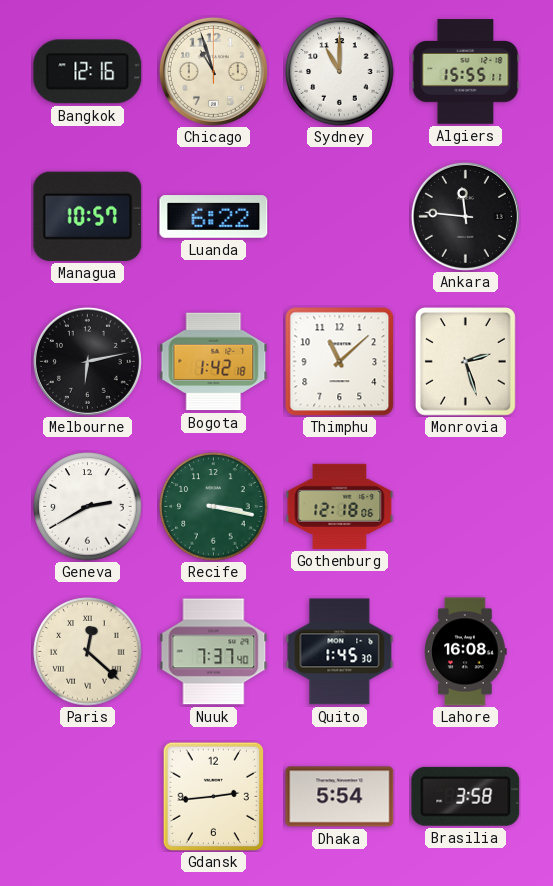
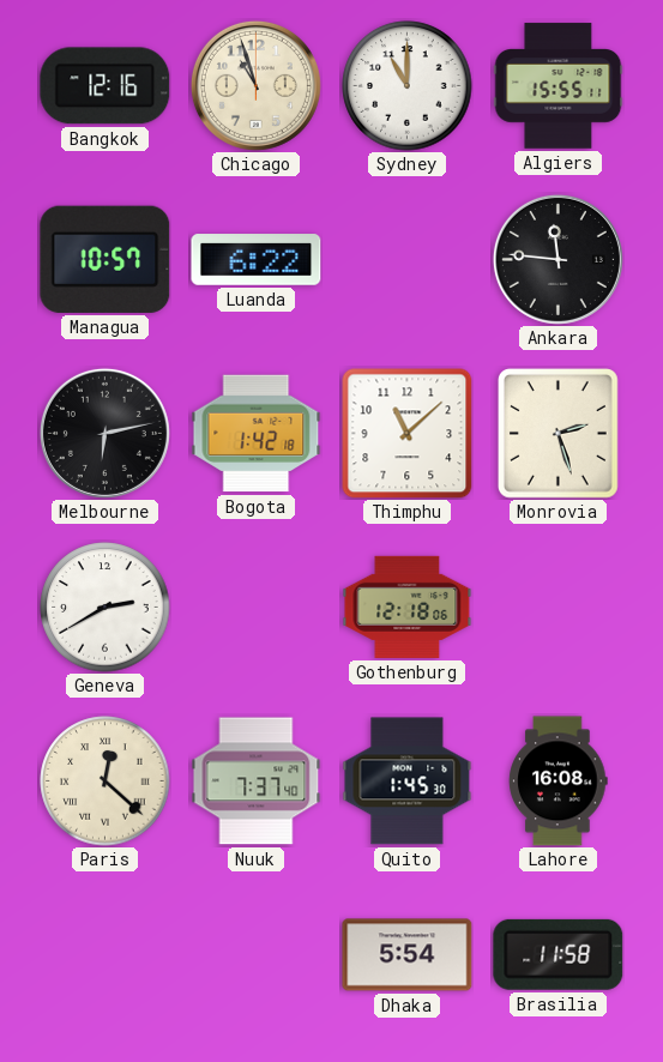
Recife: 3:17 -> none
Gdansk: 2:44 -> none
Brasilia: 3:58 -> 11:58
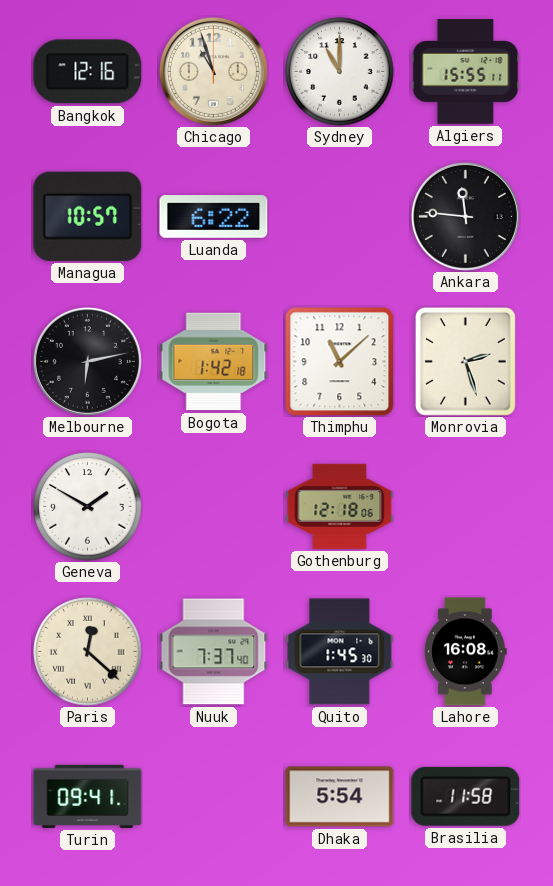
Geneva: 2:40 -> 1:50
Turin: none -> 09:41
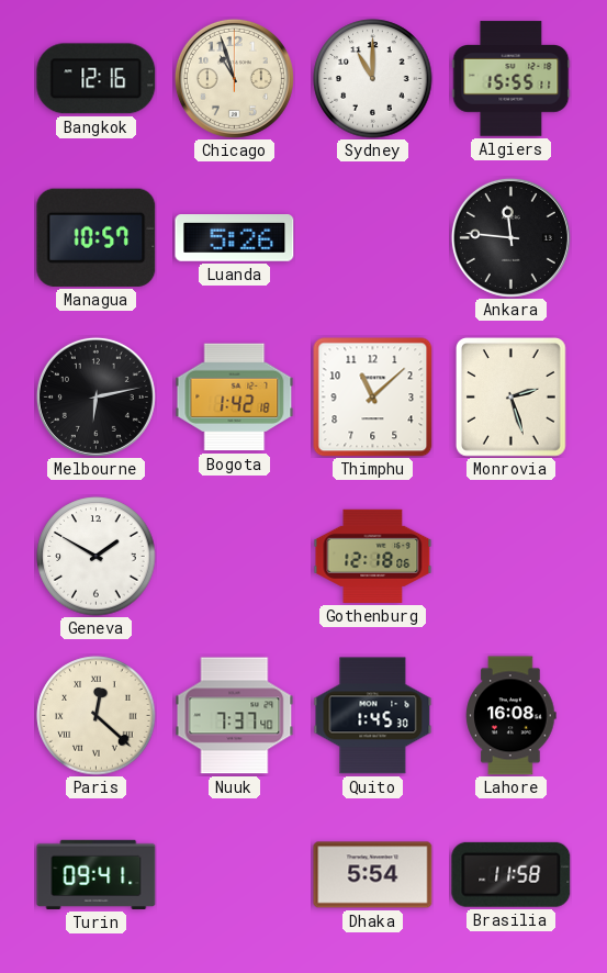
Luanda: 6:22 -> 5:26
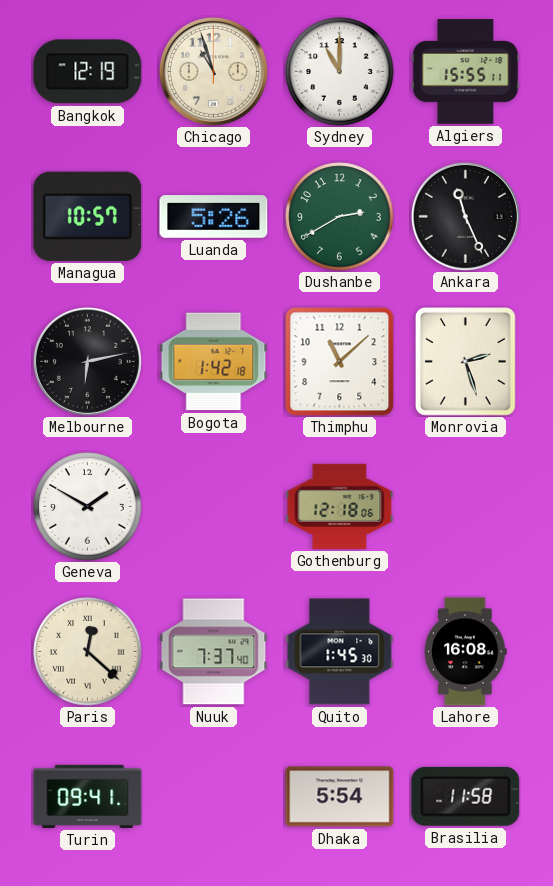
Bangkok: 12:16 -> 12:19
Dushanbe: none -> 2:40
Ankara: 11:46 -> 11:26
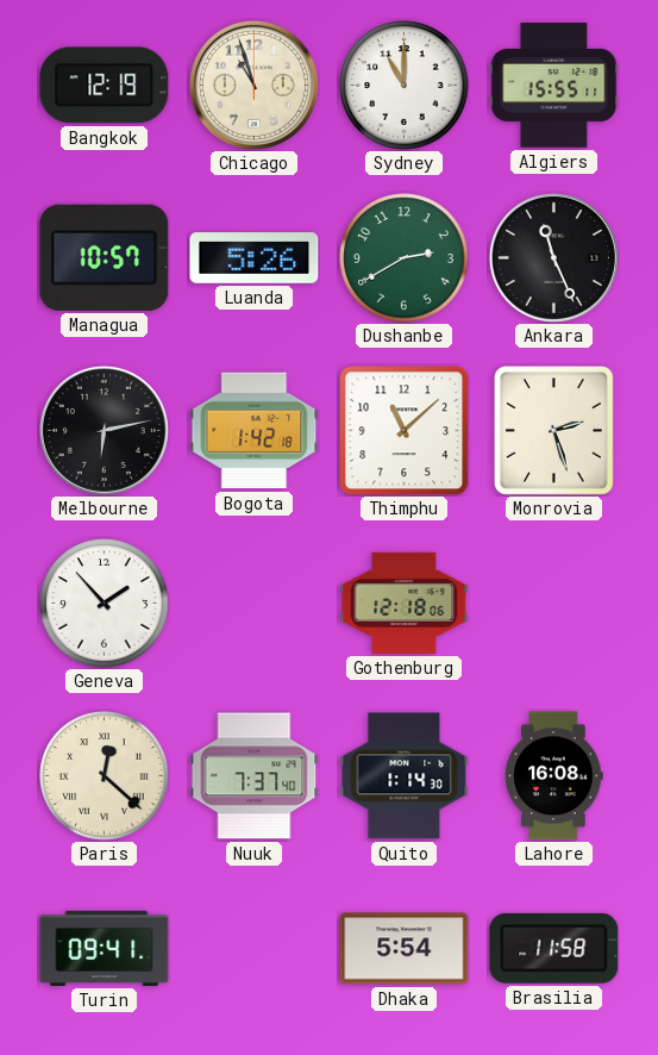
Geneva: 1:50 -> 1:53
Quito: 1:45 -> 1:14
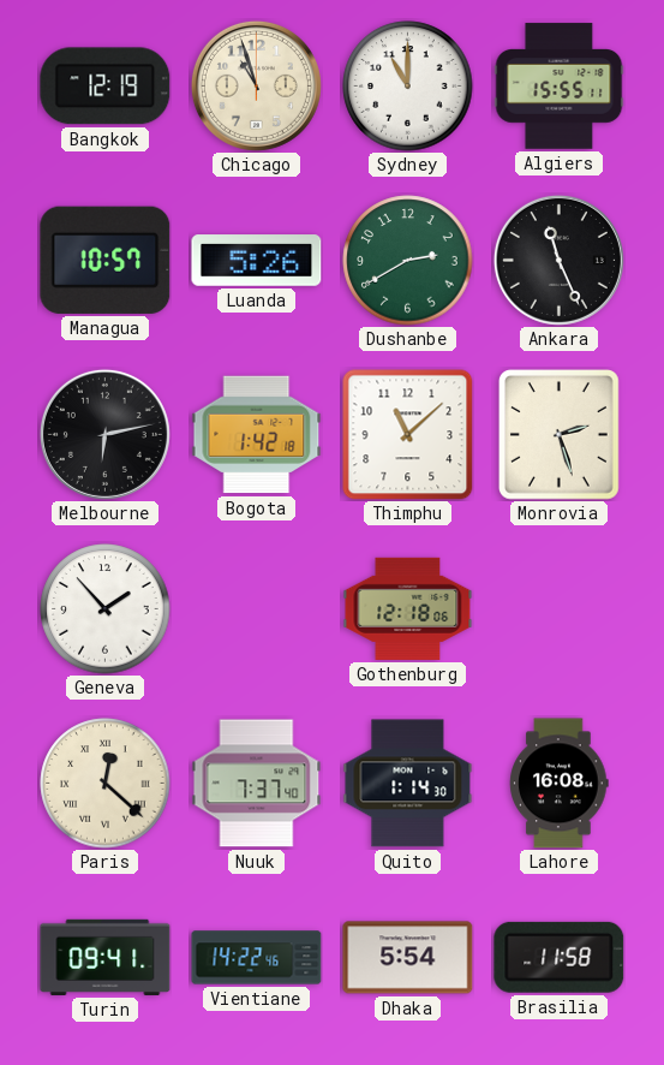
Vientiane: none -> 14:22
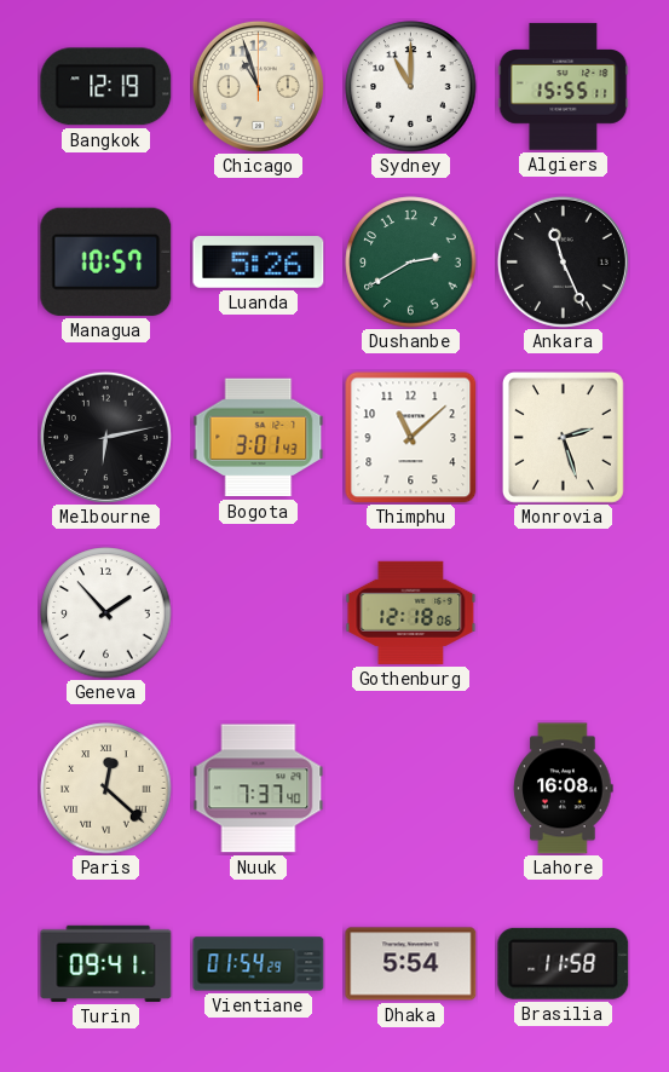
Bogota: 1:42 -> 3:01
Quito: 1:14 -> none
Vientiane: 14:22 -> 01:54
